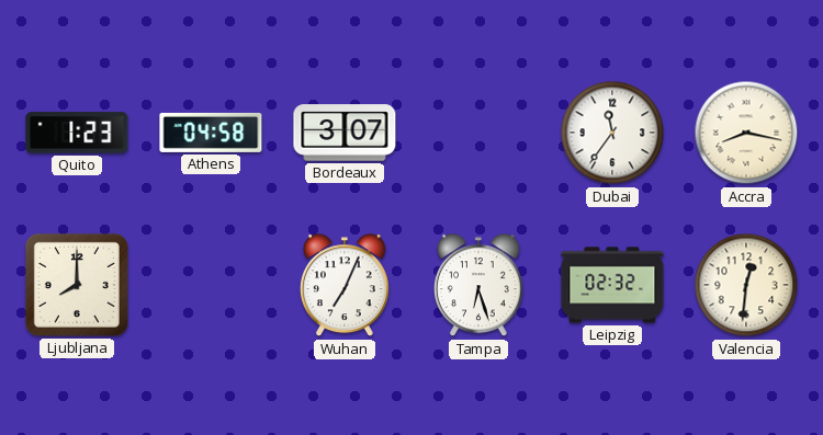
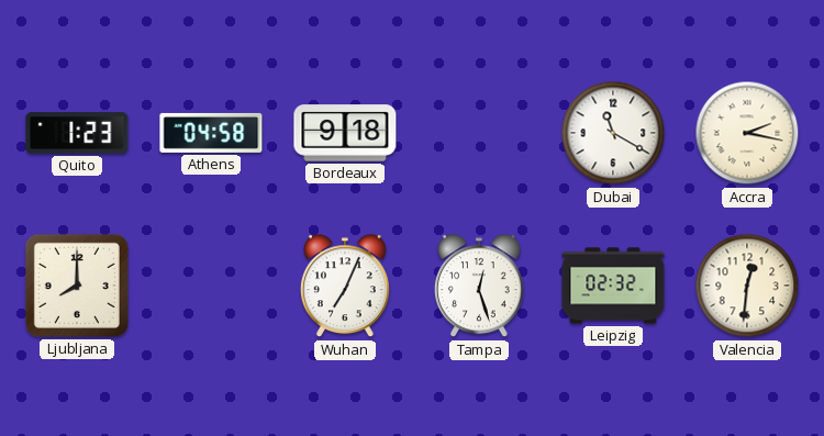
Bordeaux: 3:07 -> 9:18
Dubai: 11:36 -> 11:20
Accra: 8:17 -> 2:17
Tampa: 6:27 -> 12:27
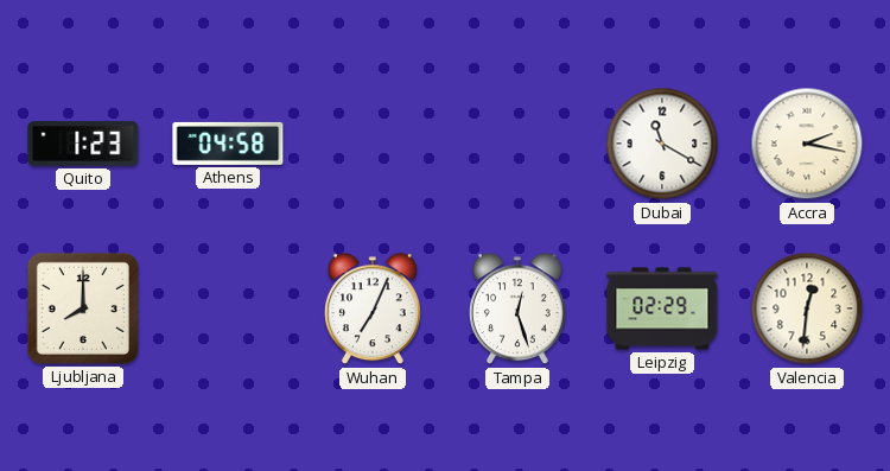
Bordeaux: 9:18 -> none
Leipzig: 02:32 -> 02:29
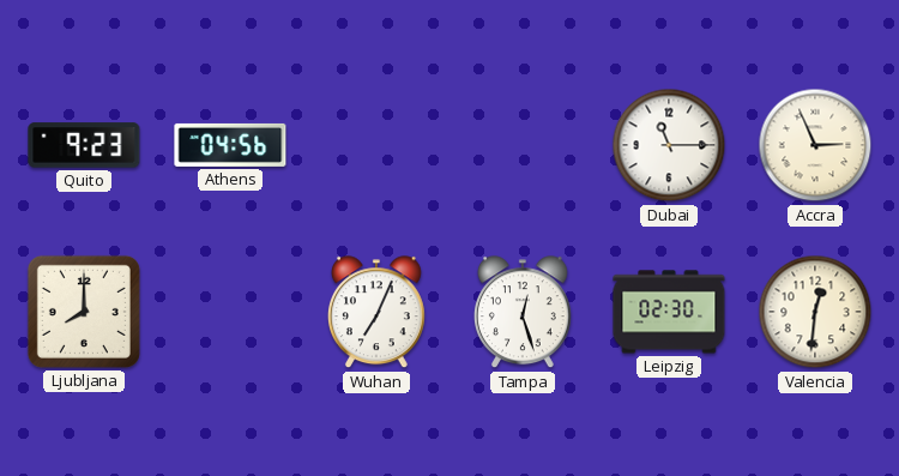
Quito: 1:23 -> 9:23
Athens: 04:58 -> 04:56
Dubai: 11:20 -> 11:15
Accra: 2:17 -> 2:56
Leipzig: 02:29 -> 02:30
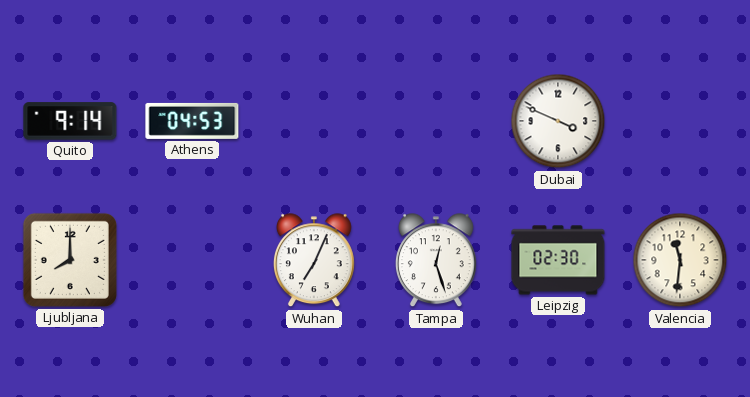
Quito: 9:23 -> 9:14
Athens: 04:56 -> 04:53
Dubai: 11:15 -> 3:49
Accra: 2:56 -> none
Valencia: 12:31 -> 11:31
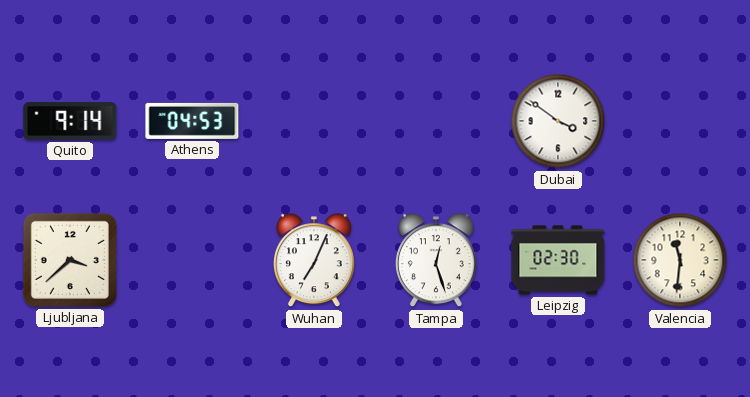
Dubai: 3:49 -> 3:51
Ljubljana: 8:00 -> 3:38
